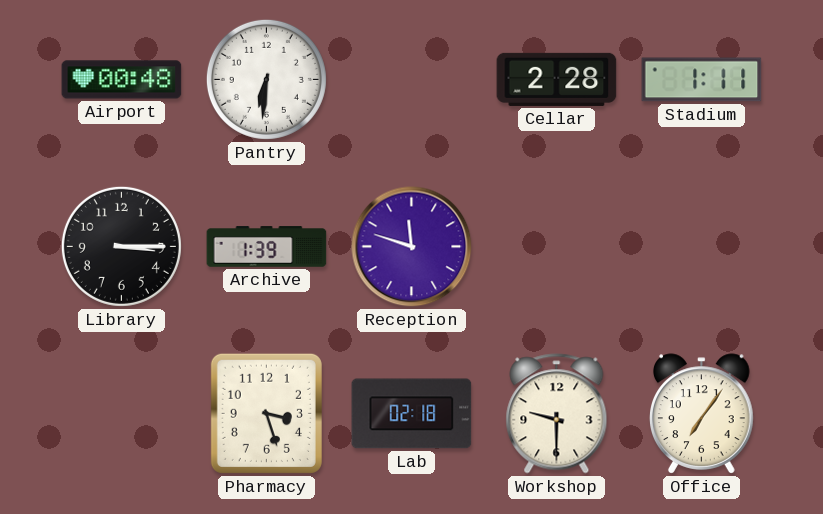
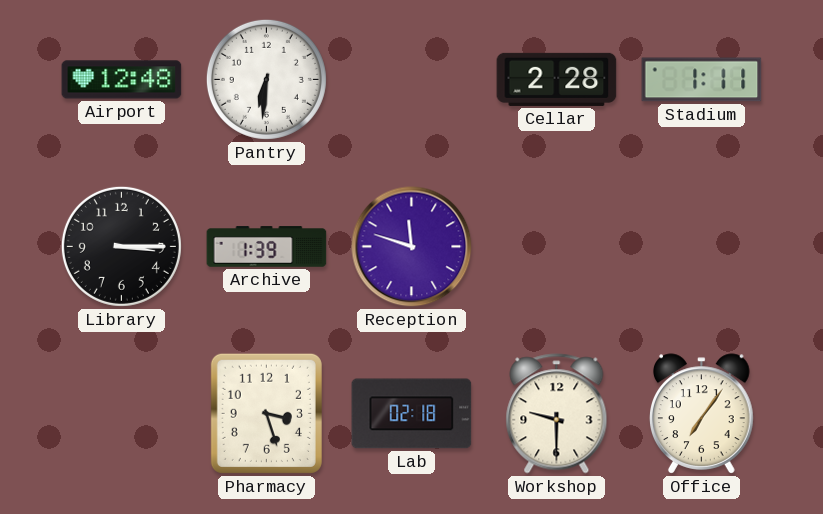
Airport: 00:48 -> 12:48
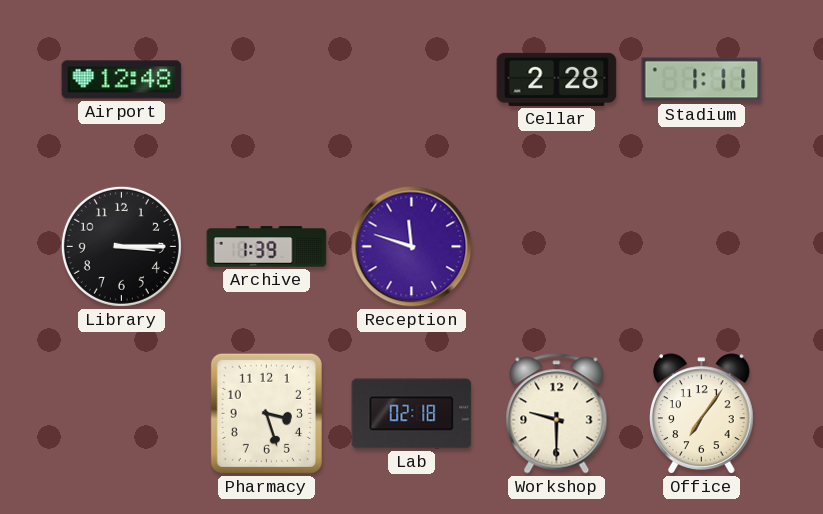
Pantry: 6:31 -> none
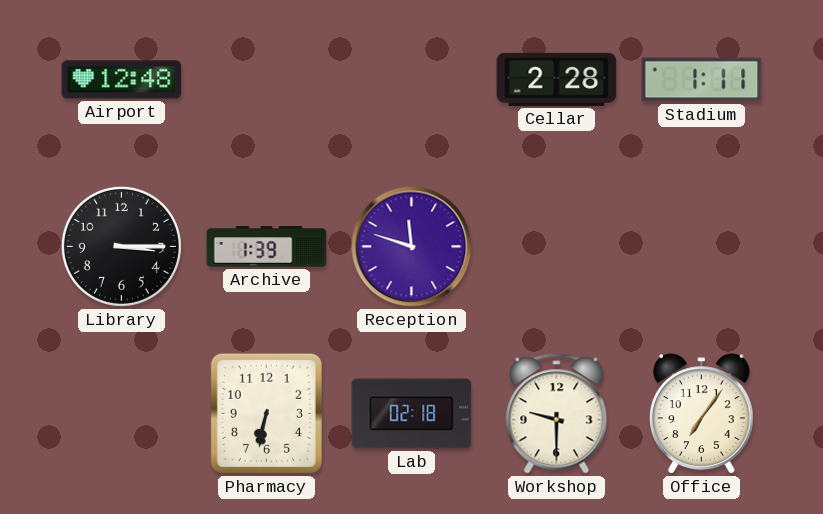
Pharmacy: 3:27 -> 6:32
